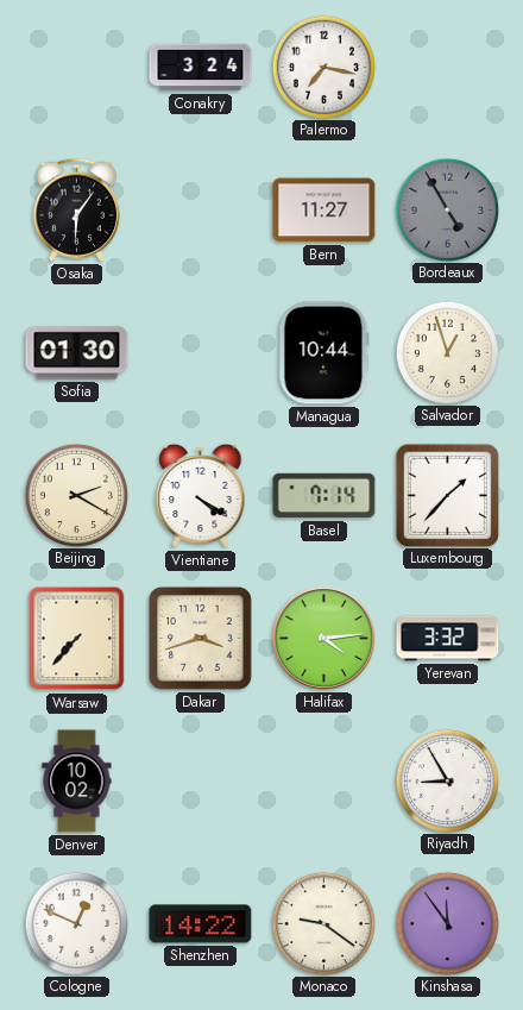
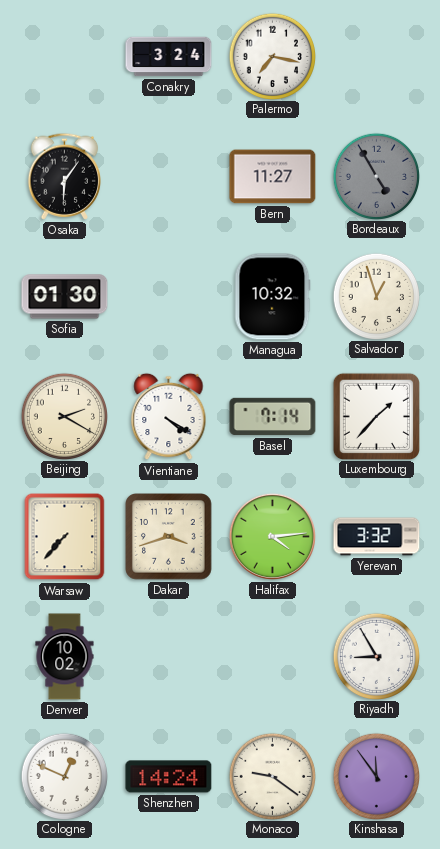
Managua: 10:44 -> 10:32
Shenzhen: 14:22 -> 14:24
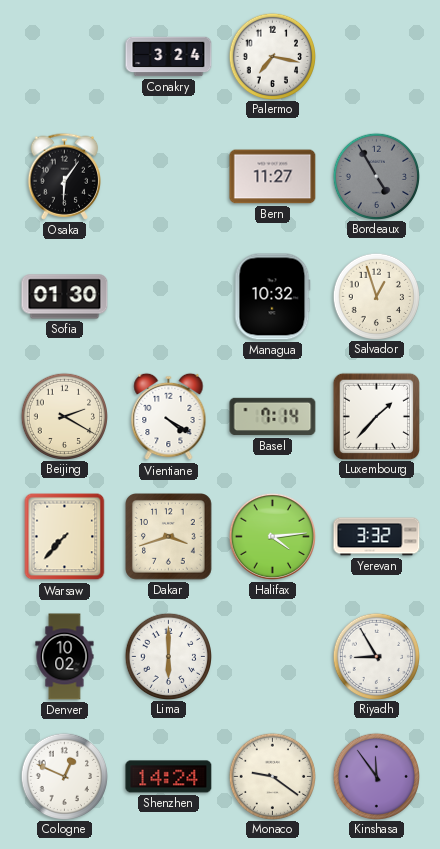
Lima: none -> 6:00
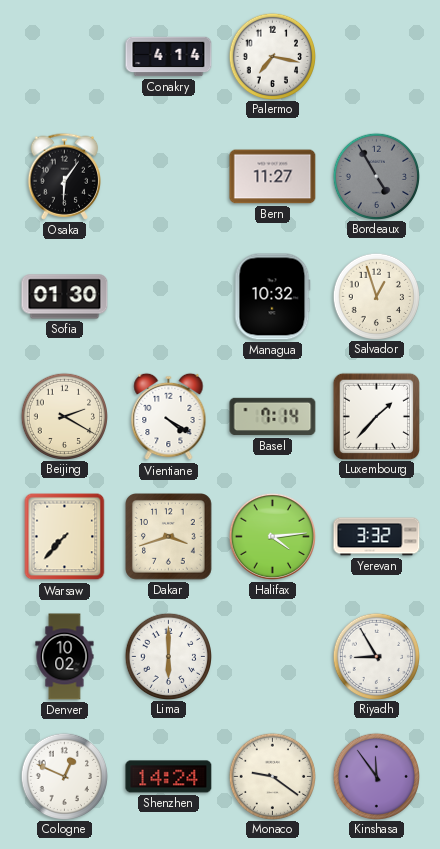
Conakry: 3:24 -> 4:14
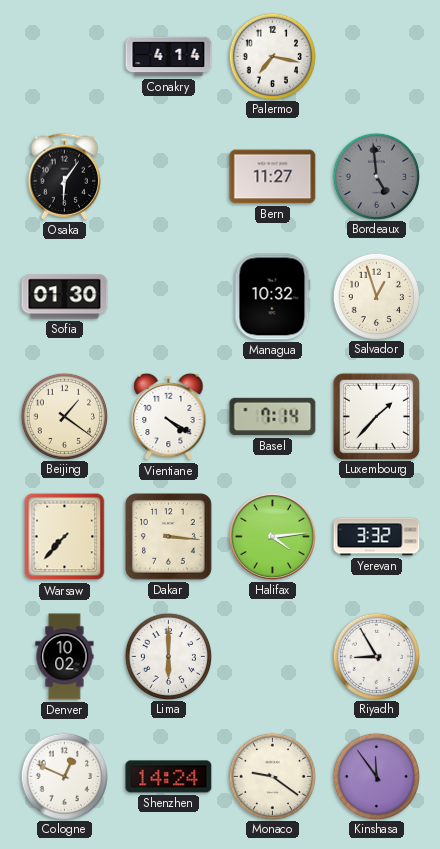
Bordeaux: 4:55 -> 4:59
Beijing: 2:20 -> 1:21
Dakar: 3:42 -> 3:16
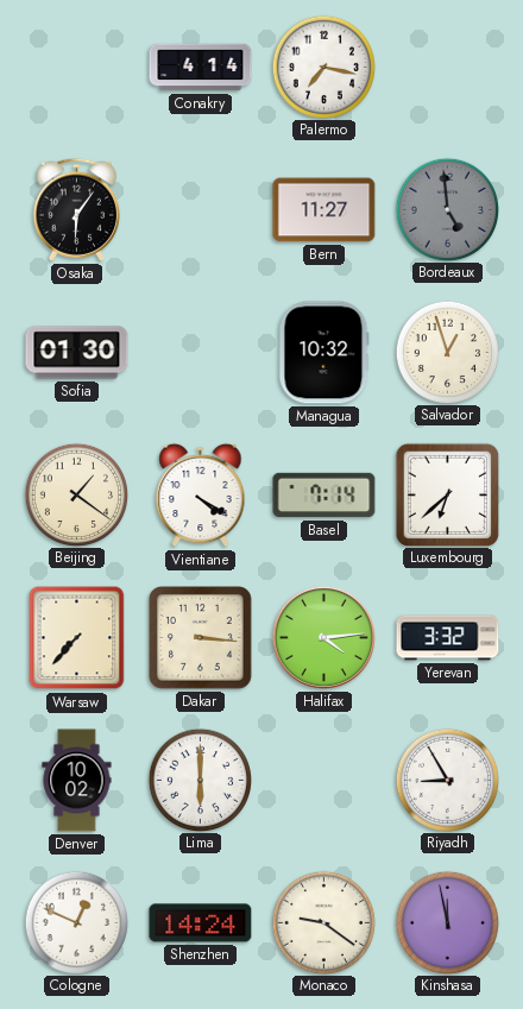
Luxembourg: 1:37 -> 6:38
Kinshasa: 11:54 -> 11:58
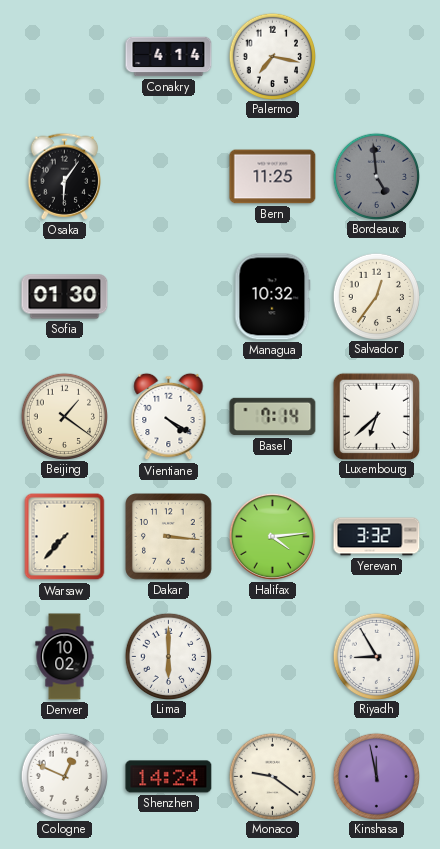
Bern: 11:27 -> 11:25
Salvador: 12:57 -> 12:36
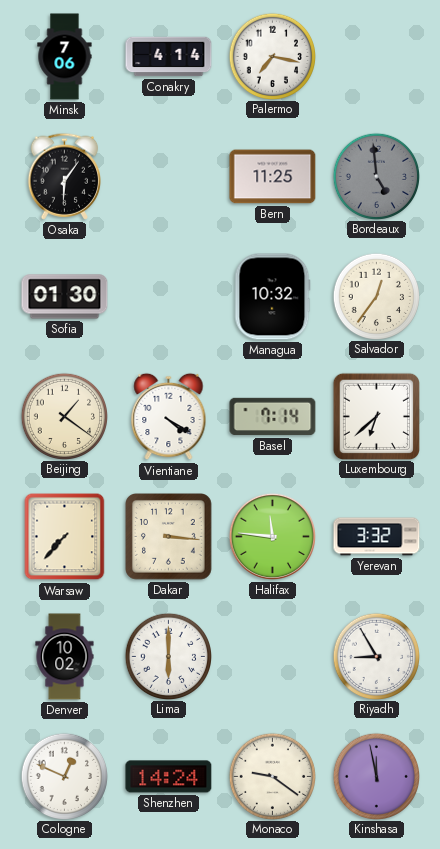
Minsk: none -> 7:06
Halifax: 4:14 -> 11:46
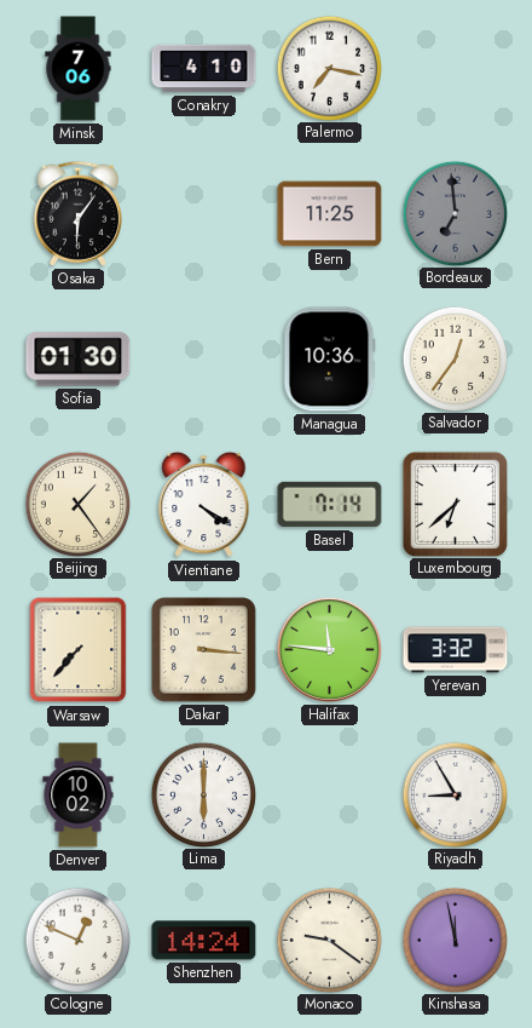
Conakry: 4:14 -> 4:10
Bordeaux: 4:59 -> 6:59
Managua: 10:32 -> 10:36
Beijing: 1:21 -> 1:24
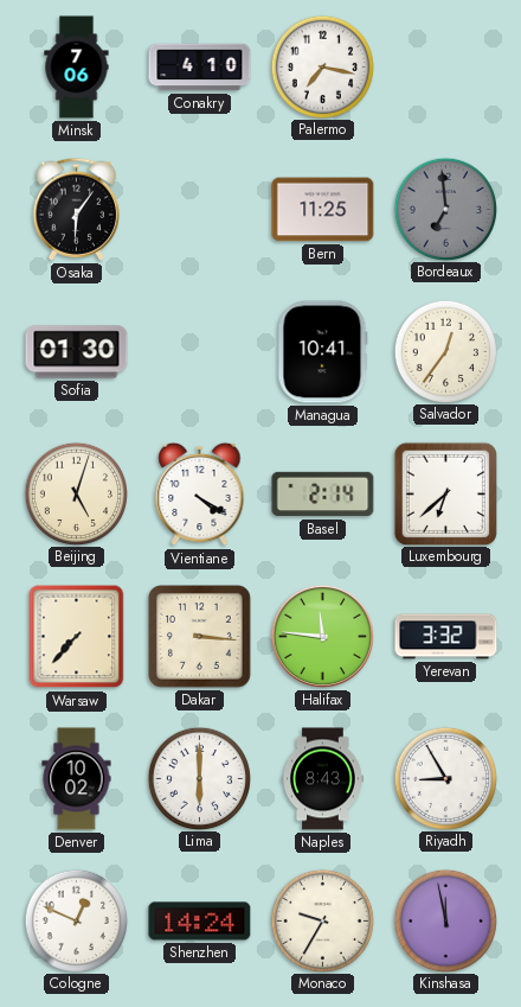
Managua: 10:36 -> 10:41
Beijing: 1:24 -> 5:03
Basel: 7:14 -> 2:14
Naples: none -> 8:43
Monaco: 9:21 -> 9:35
